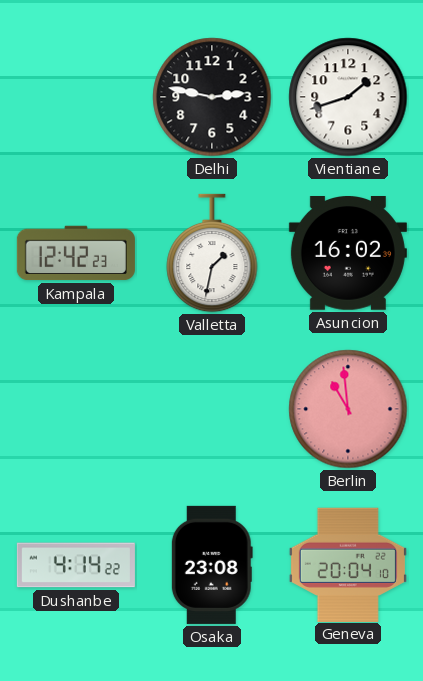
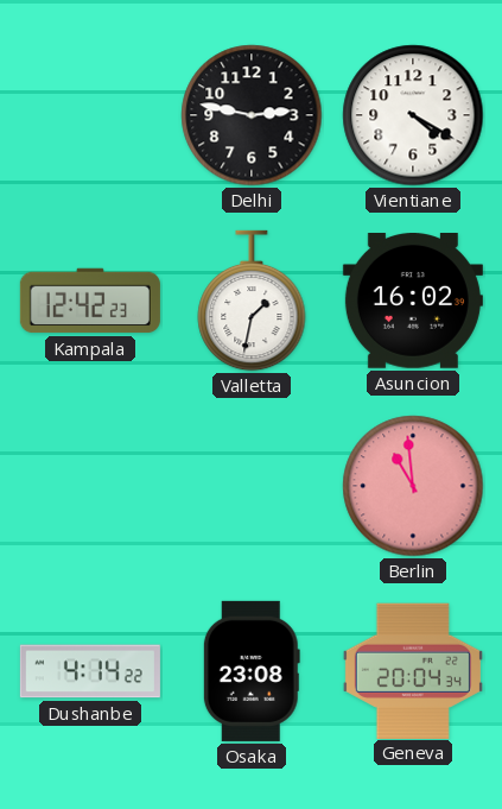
Vientiane: 1:42 -> 4:20
Geneva: 20:04:10 -> 20:04:34
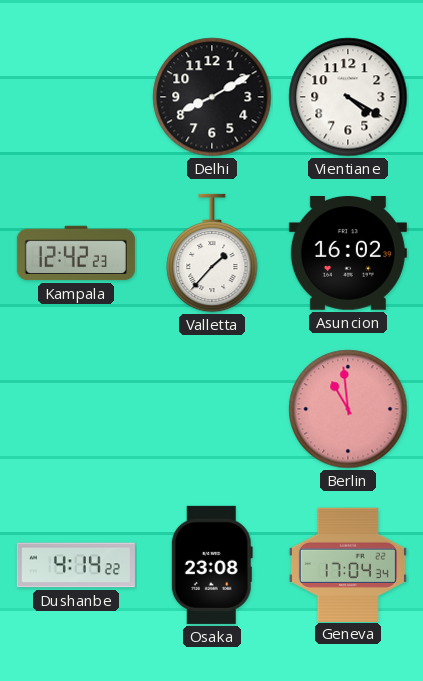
Delhi: 2:47 -> 8:10
Valletta: 1:32 -> 1:37
Geneva: 20:04 -> 17:04
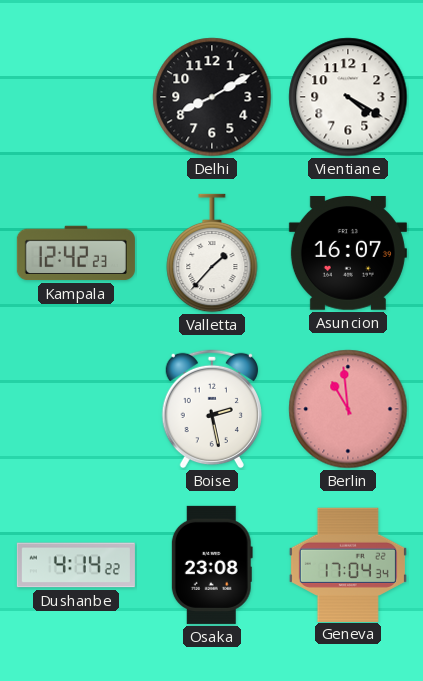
Asuncion: 16:02 -> 16:07
Boise: none -> 2:28
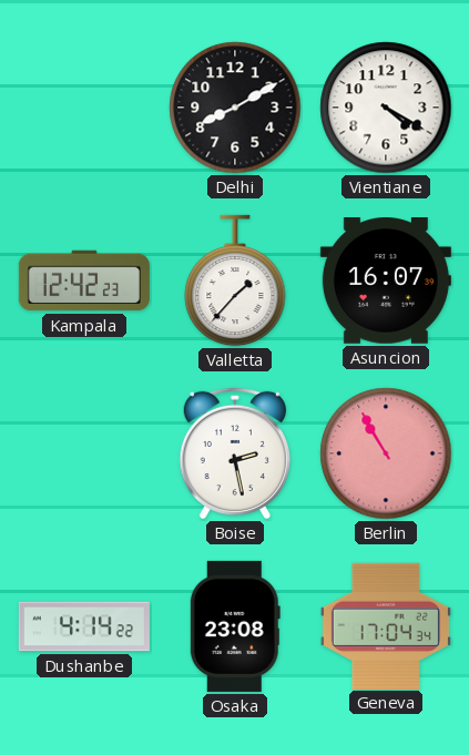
Berlin: 10:59 -> 10:55
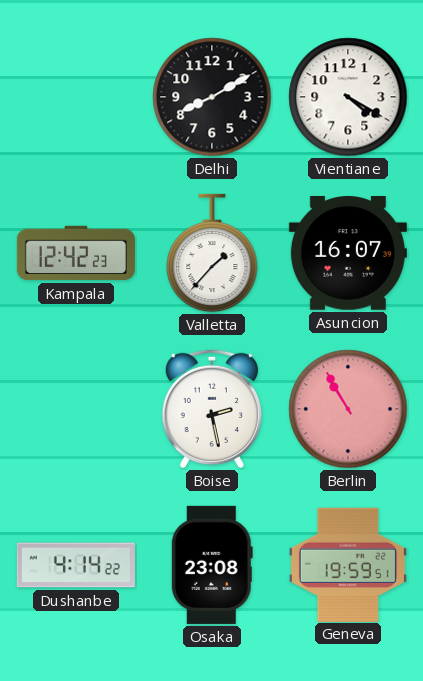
Geneva: 17:04 -> 19:59
